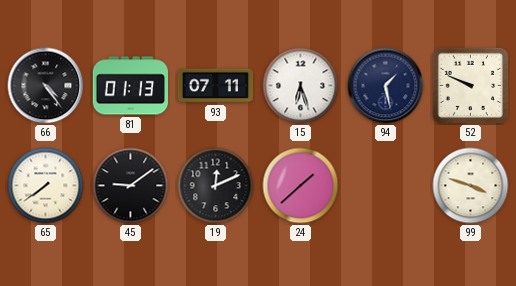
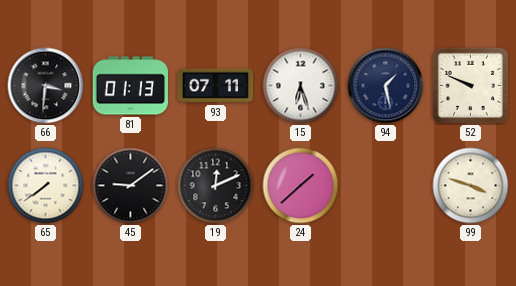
66: 4:24 -> 3:31
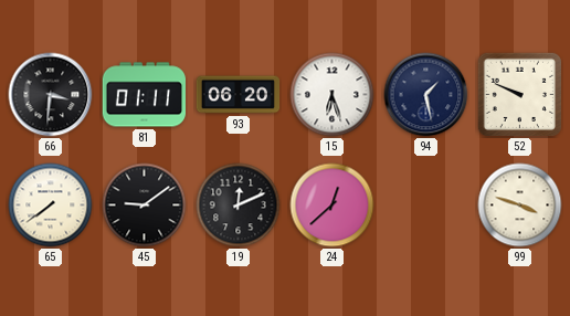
81: 01:13 -> 01:11
93: 07:11 -> 06:20
24: 1:38 -> 12:38
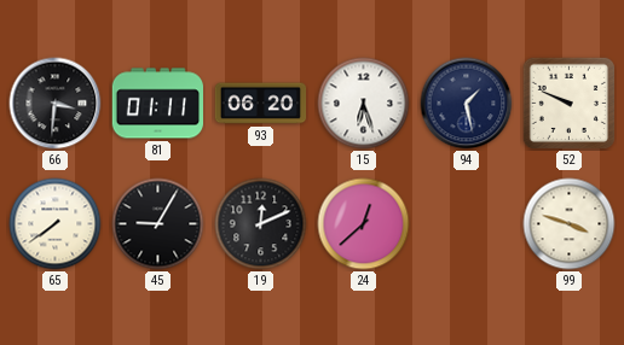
45: 9:09 -> 9:05
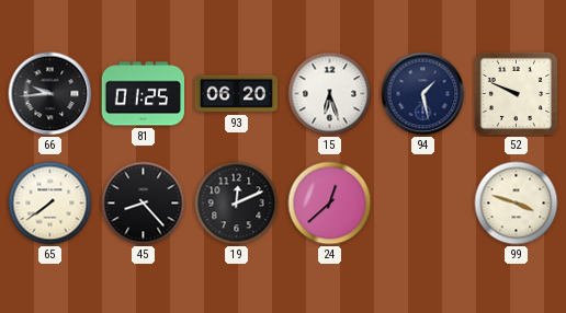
66: 3:31 -> 9:44
81: 01:11 -> 01:25
45: 9:05 -> 8:23
